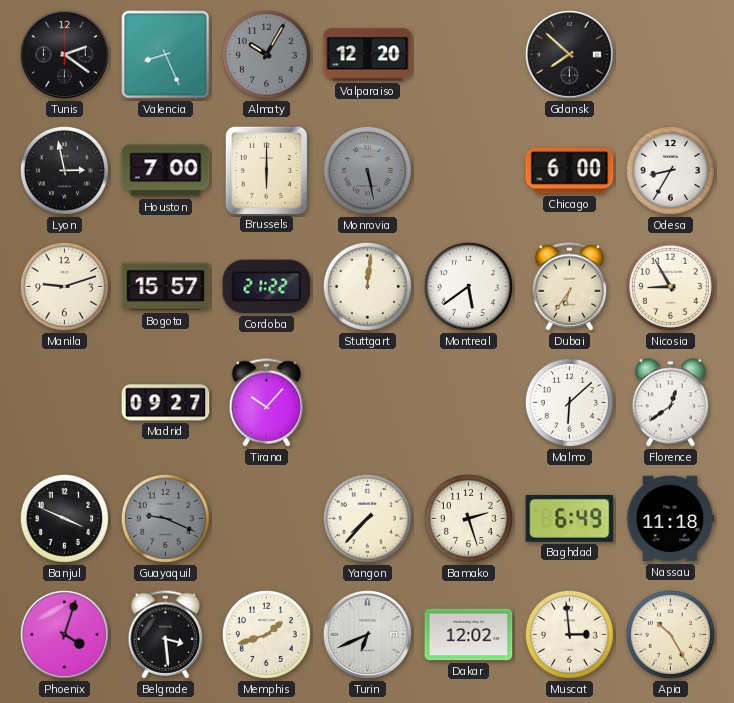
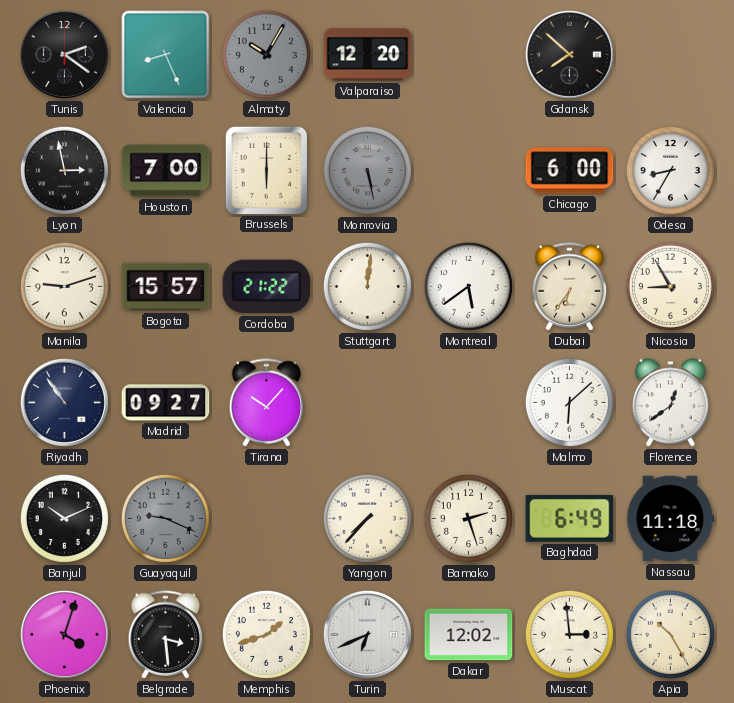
Riyadh: none -> 10:54
Banjul: 3:49 -> 10:11
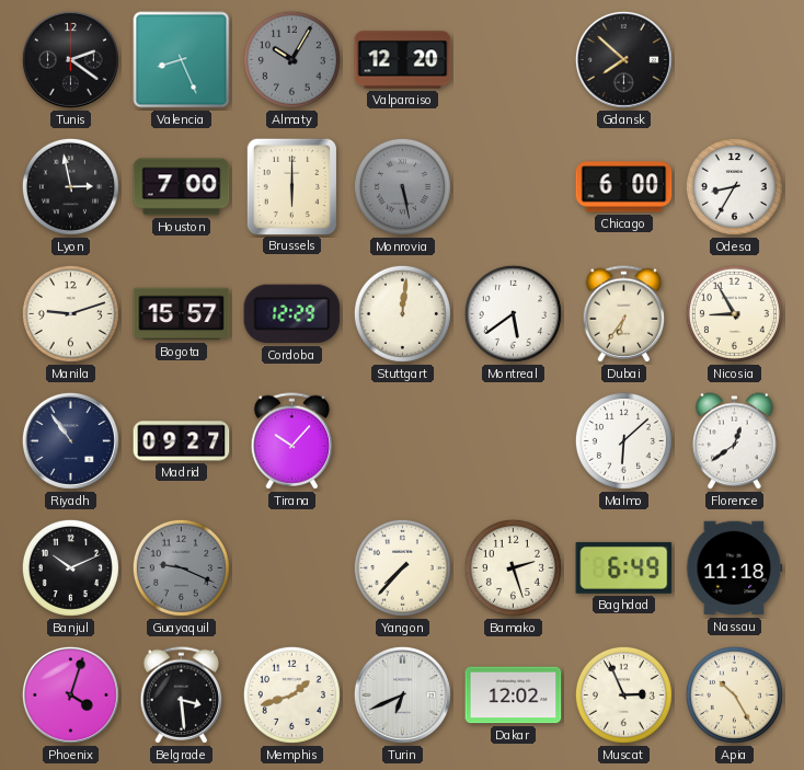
Cordoba: 21:22 -> 12:29
Muscat: 2:59 -> 2:56
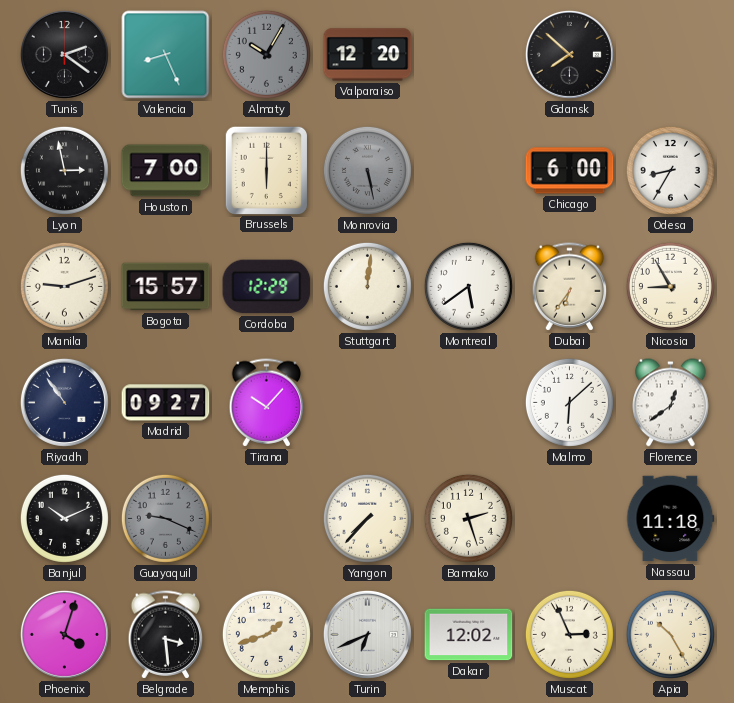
Baghdad: 6:49 -> none
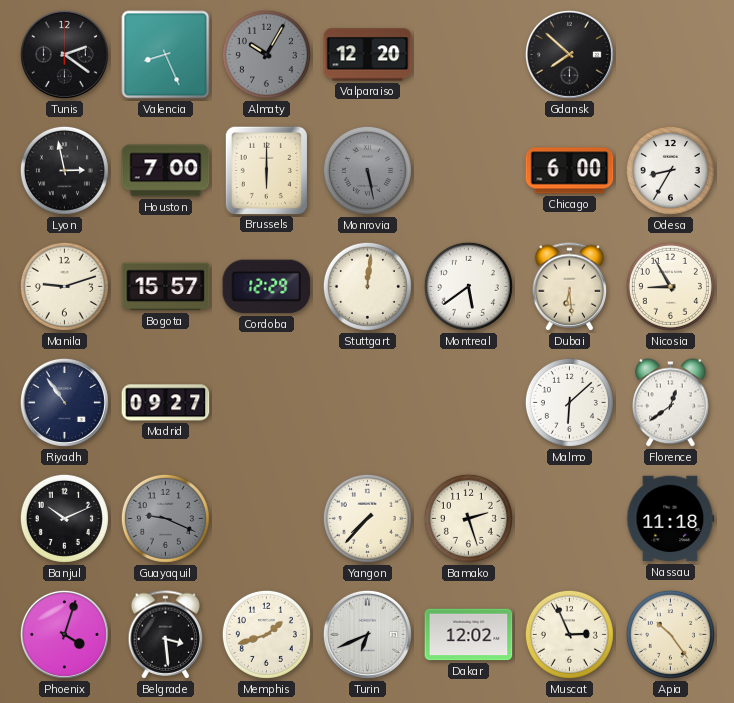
Dubai: 6:36 -> 6:29
Tirana: 10:07 -> none
Apia: 10:25 -> 10:24
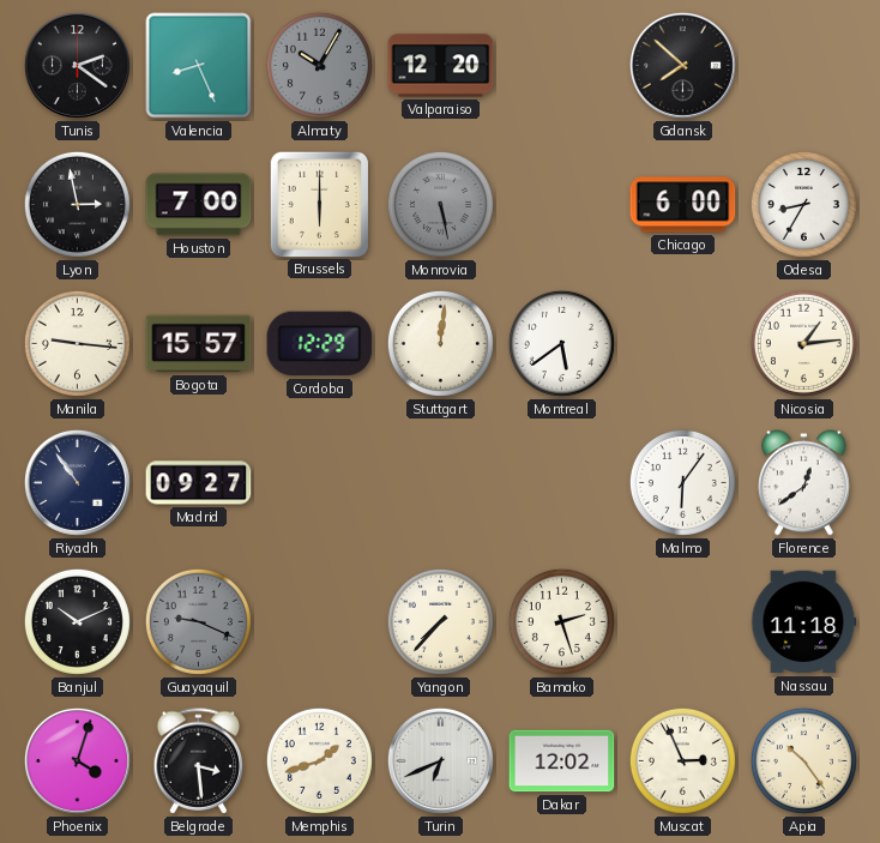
Manila: 9:12 -> 9:16
Dubai: 6:29 -> none
Nicosia: 8:55 -> 1:14
Malmo: 6:08 -> 6:06
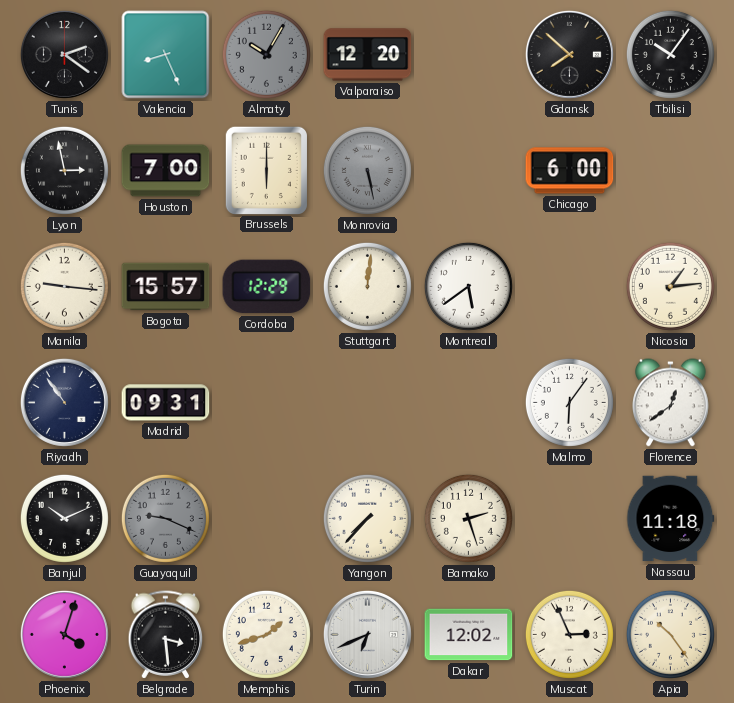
Tbilisi: none -> 10:06
Odesa: 8:35 -> none
Madrid: 09:27 -> 09:31
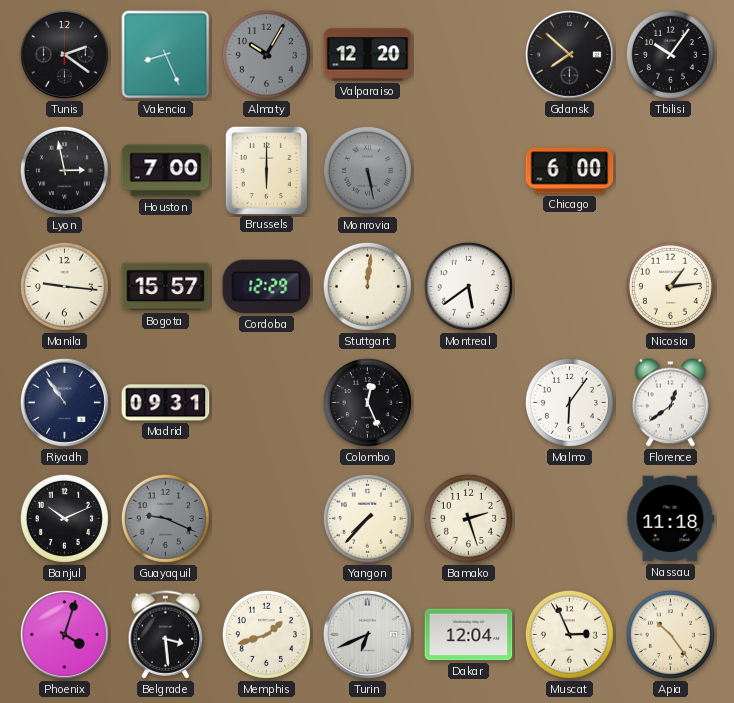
Colombo: none -> 12:26
Dakar: 12:02 -> 12:04
